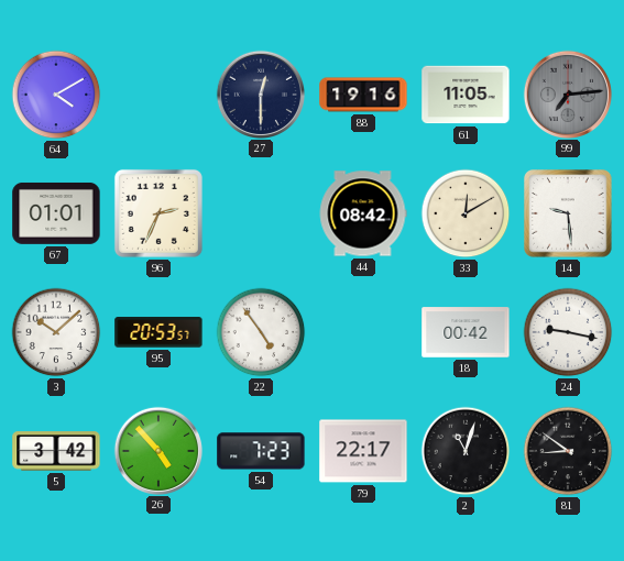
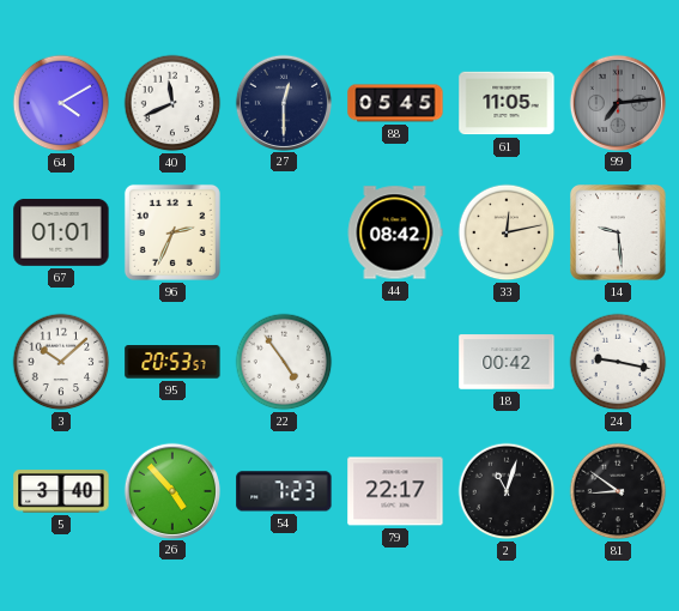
40: none -> 11:41
88: 19:16 -> 05:45
33: 12:10 -> 12:13
5: 3:42 -> 3:40
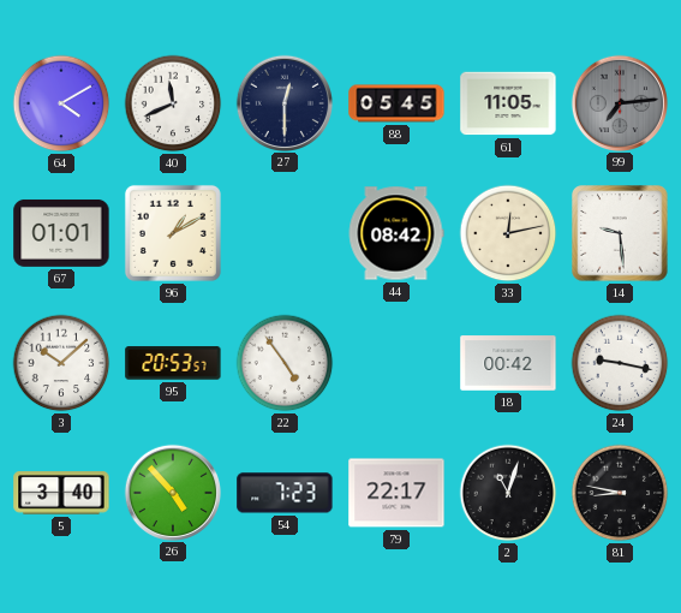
96: 2:34 -> 1:10
81: 8:51 -> 8:47
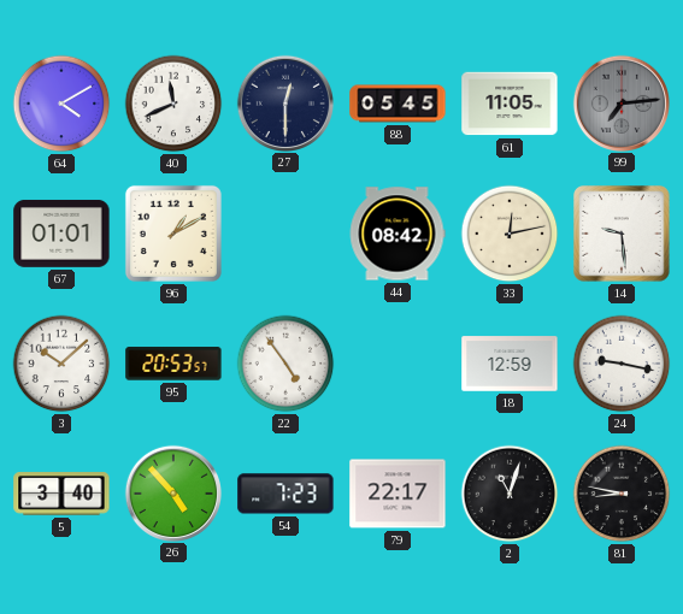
18: 00:42 -> 12:59
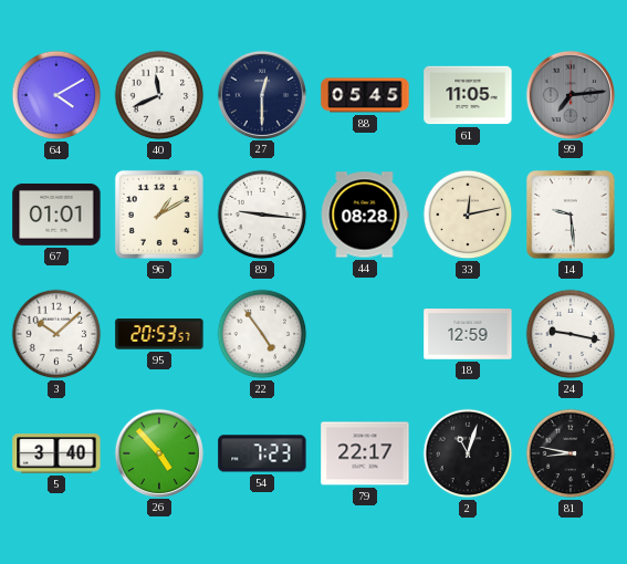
89: none -> 9:16
44: 08:42 -> 08:28
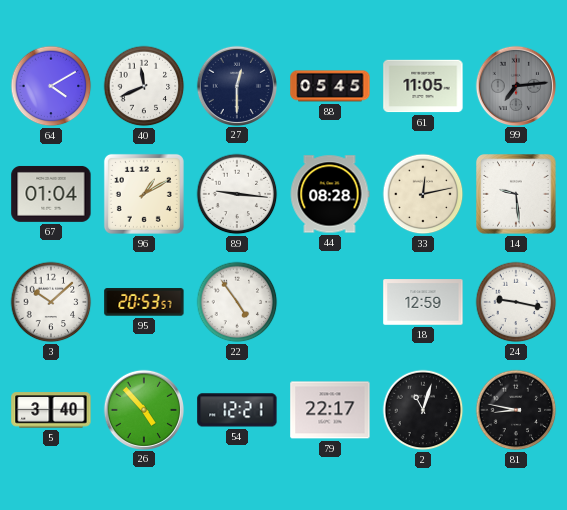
67: 01:01 -> 01:04
54: 7:23 -> 12:21
